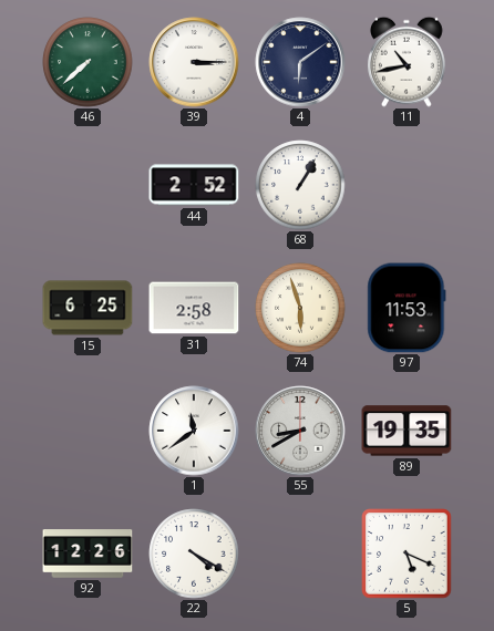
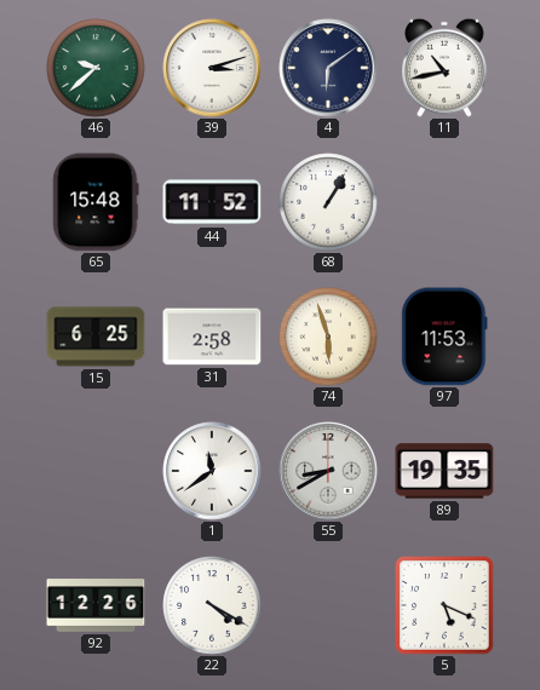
46: 7:38 -> 9:38
39: 3:15 -> 3:12
65: none -> 15:48
44: 2:52 -> 11:52
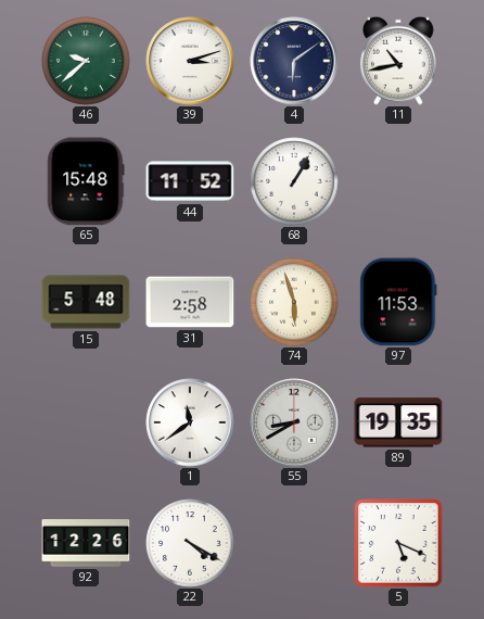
15: 6:25 -> 5:48
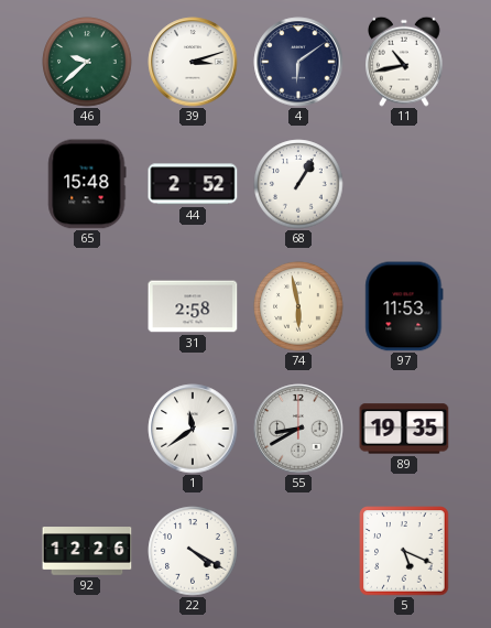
44: 11:52 -> 2:52
15: 5:48 -> none
74: 5:57 -> 5:58
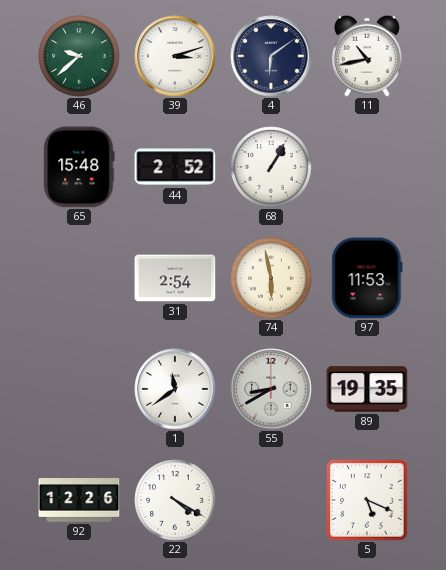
31: 2:58 -> 2:54
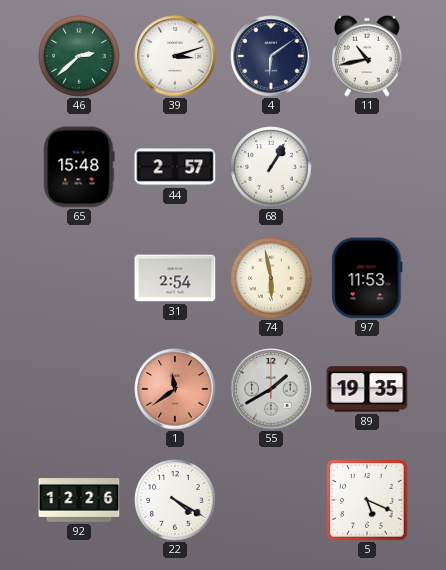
46: 9:38 -> 2:38
44: 2:52 -> 2:57
1 dial: white -> salmon
55: 8:40 -> 1:40
